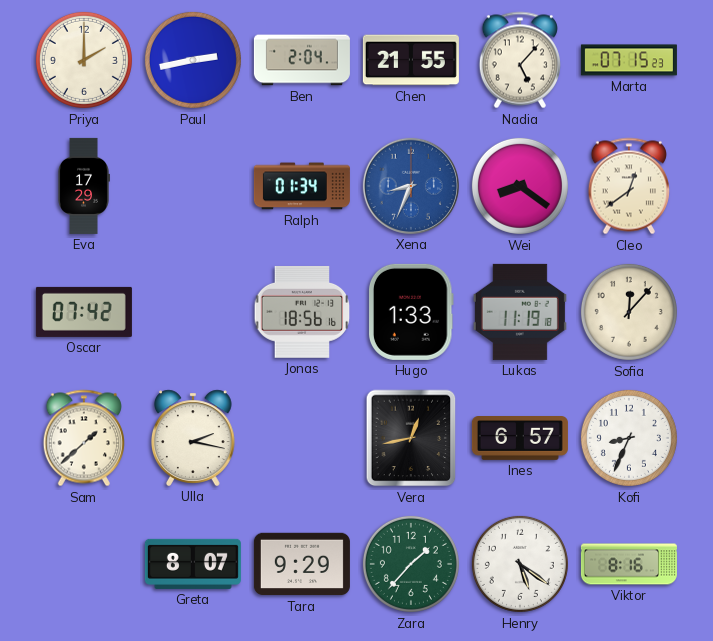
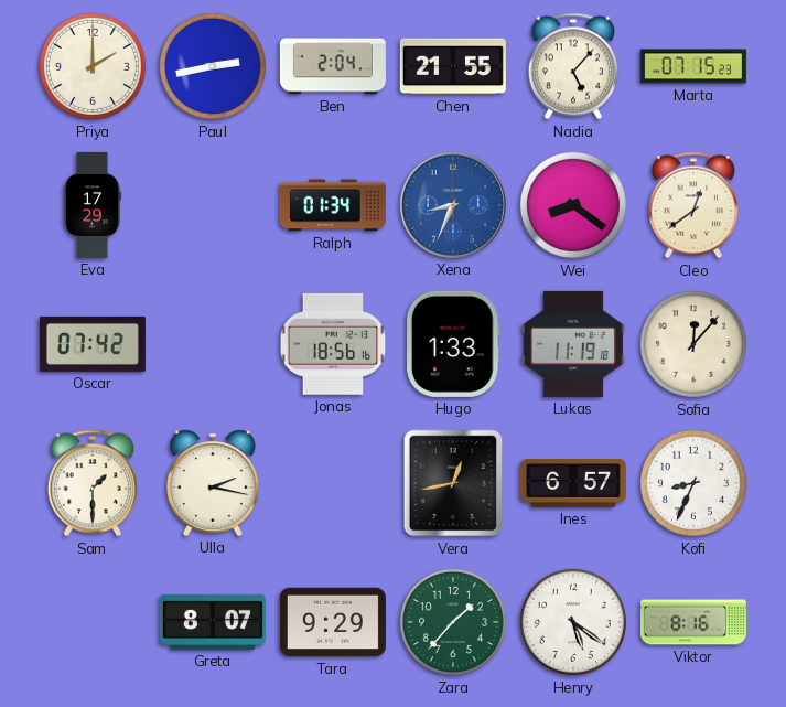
Sam: 1:38 -> 1:30
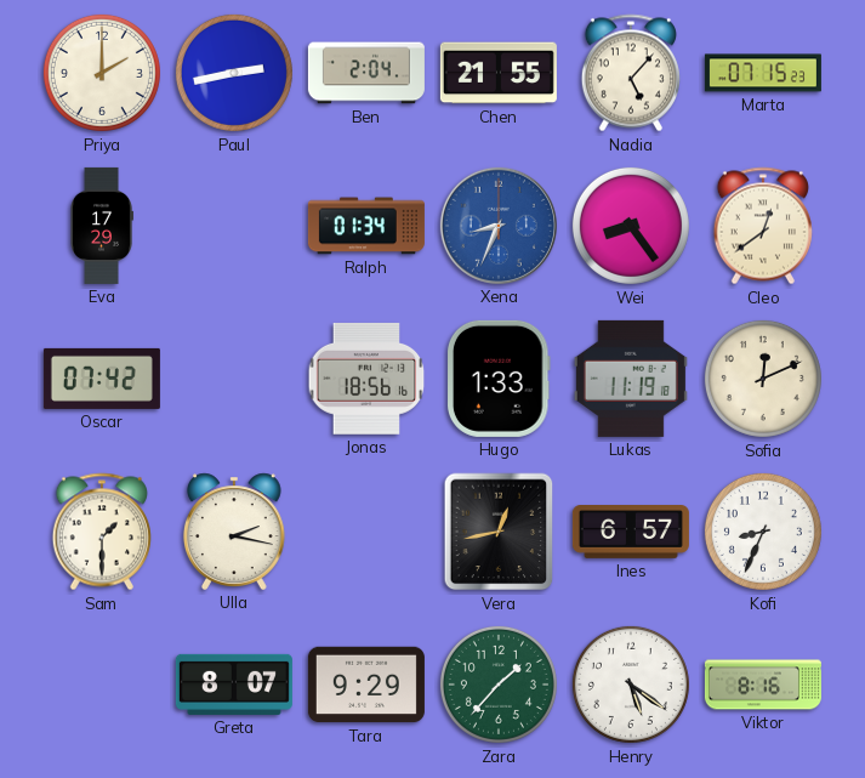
Wei: 8:21 -> 8:24
Sofia: 12:07 -> 12:11
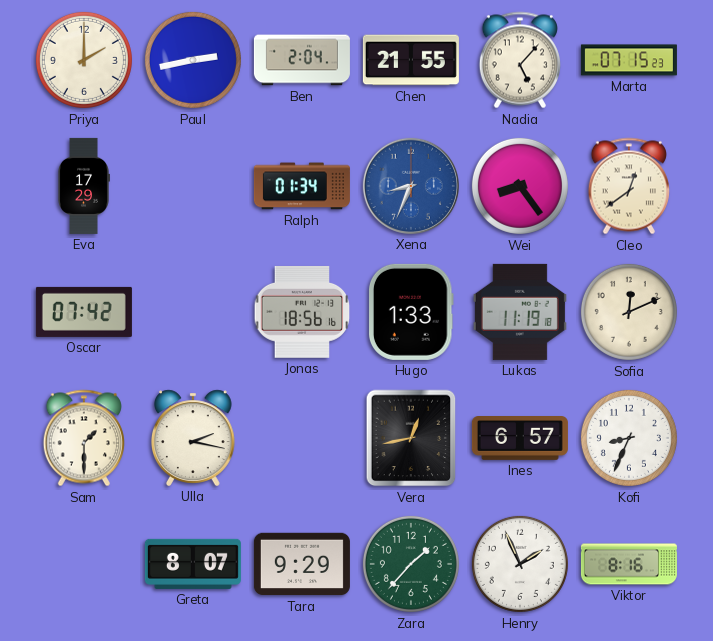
Henry: 5:21 -> 1:56
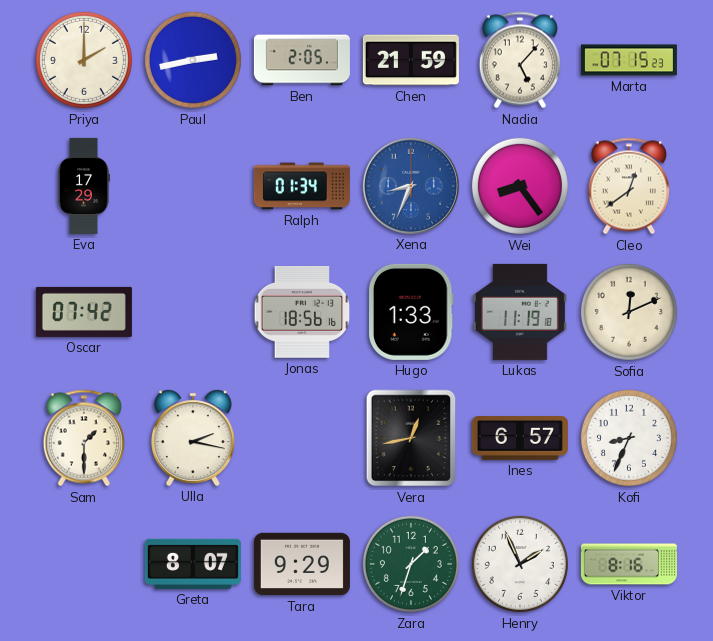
Ben: 2:04 -> 2:05
Chen: 21:55 -> 21:59
Zara: 1:37 -> 1:33
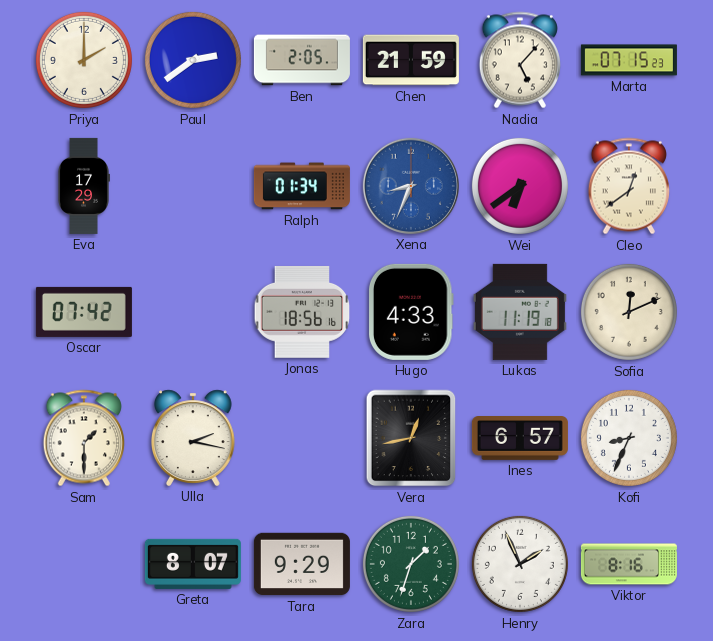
Paul: 2:43 -> 2:39
Wei: 8:24 -> 6:39
Hugo: 1:33 -> 4:33
